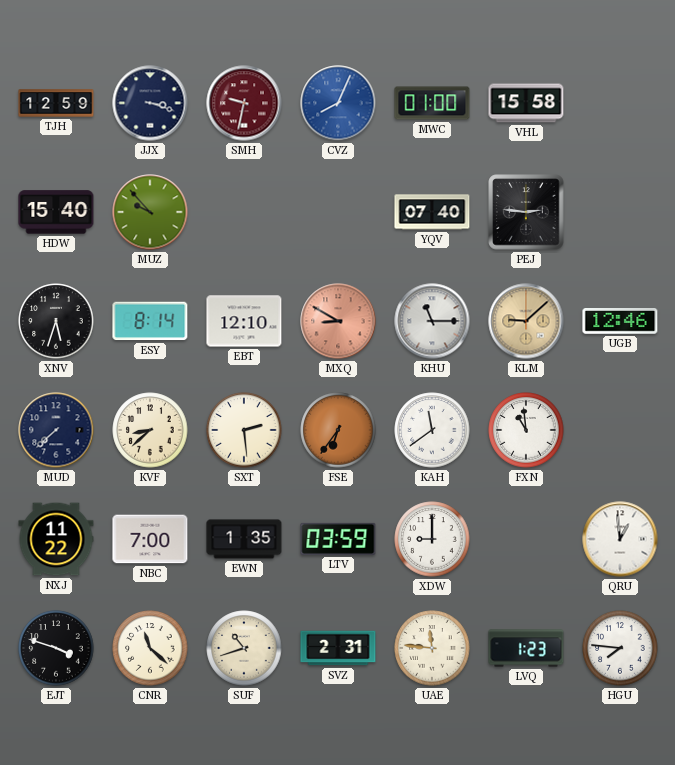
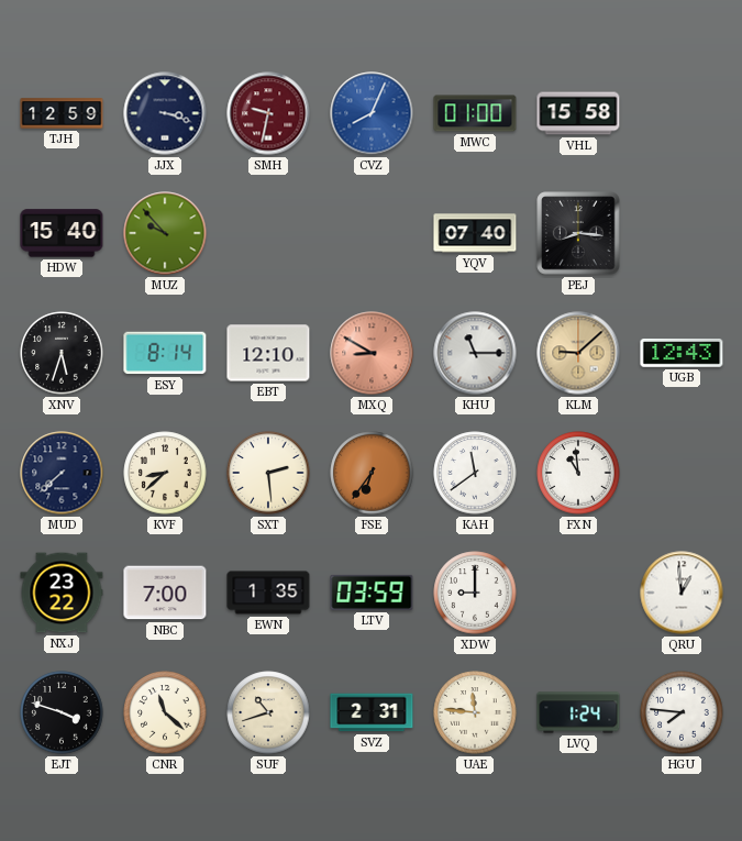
PEJ: 2:46 -> 8:16
UGB: 12:46 -> 12:43
NXJ: 11:22 -> 23:22
LVQ: 1:23 -> 1:24
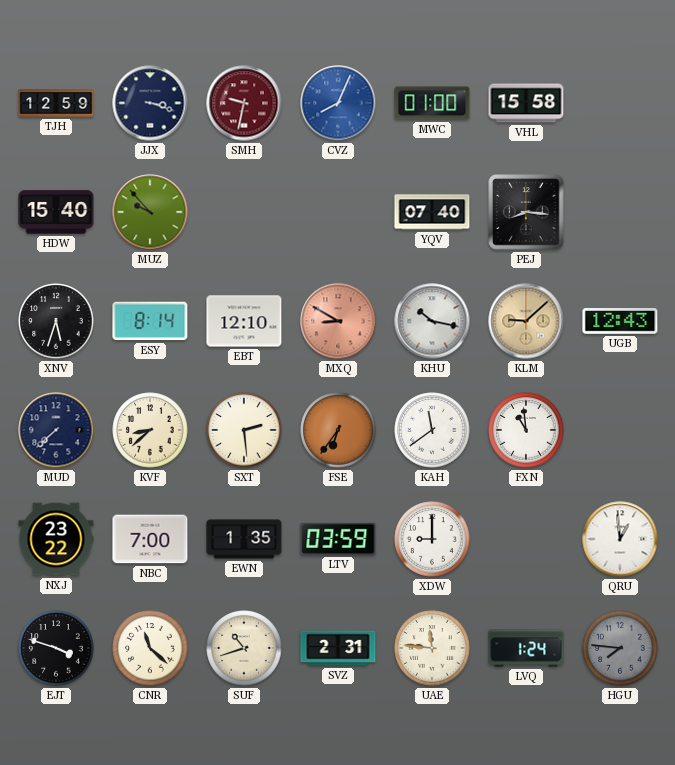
KHU: 11:15 -> 10:17
HGU dial: white -> grey
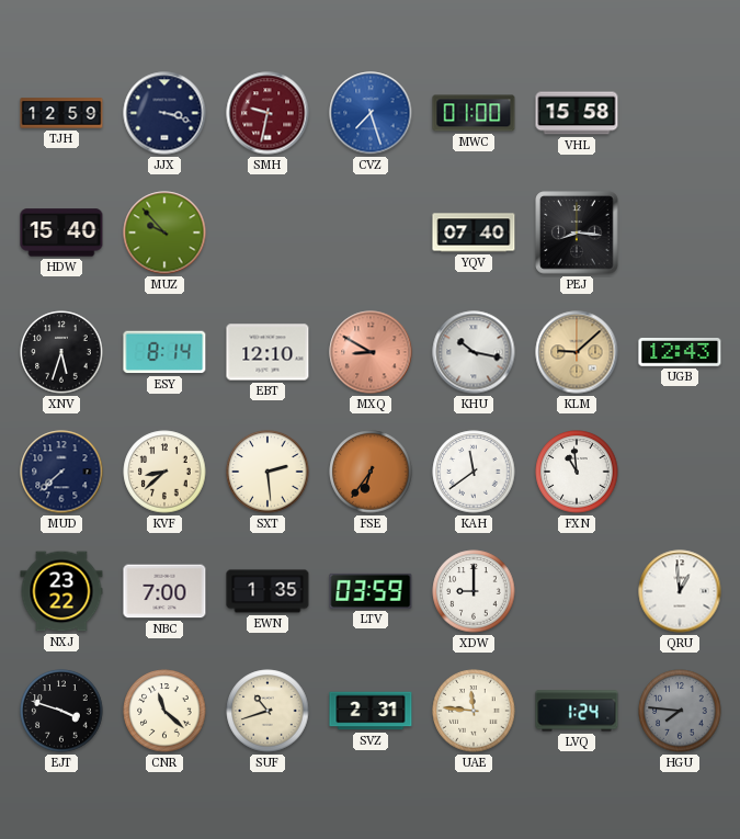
CVZ: 8:04 -> 7:27
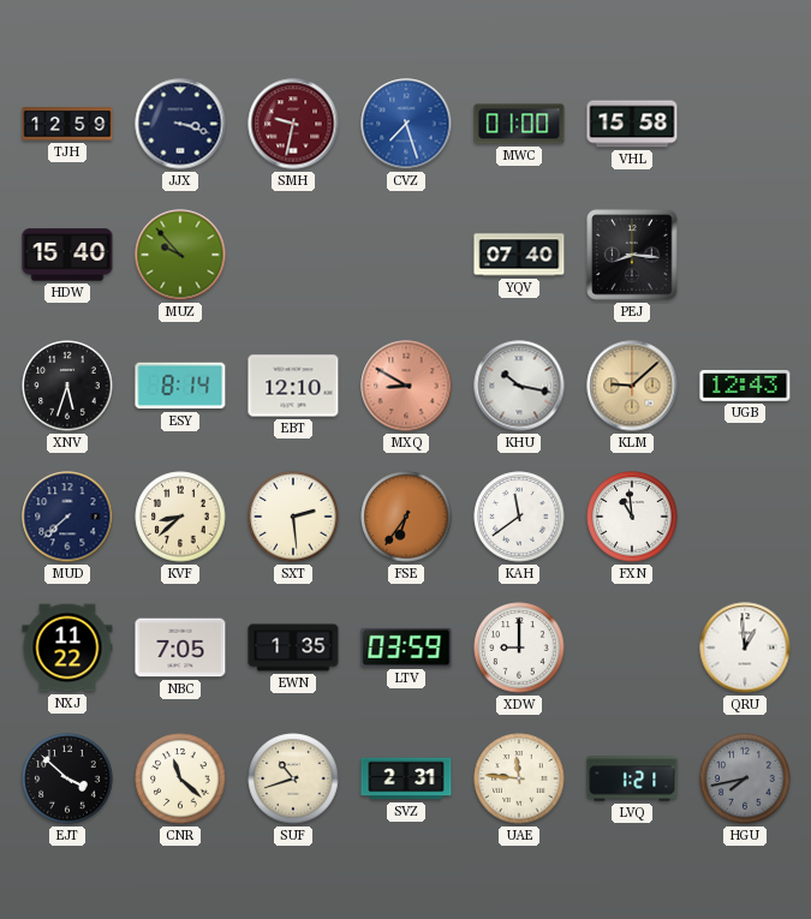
NXJ: 23:22 -> 11:22
NBC: 7:00 -> 7:05
EJT: 3:48 -> 3:52
LVQ: 1:24 -> 1:21
HGU: 7:46 -> 7:43
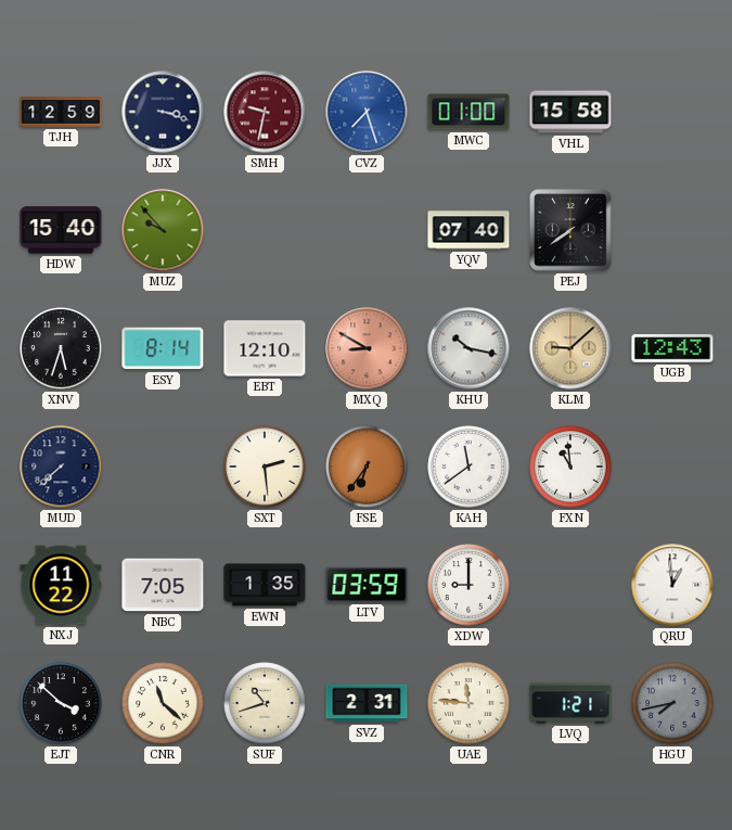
PEJ: 8:16 -> 7:39
KVF: 8:38 -> none
